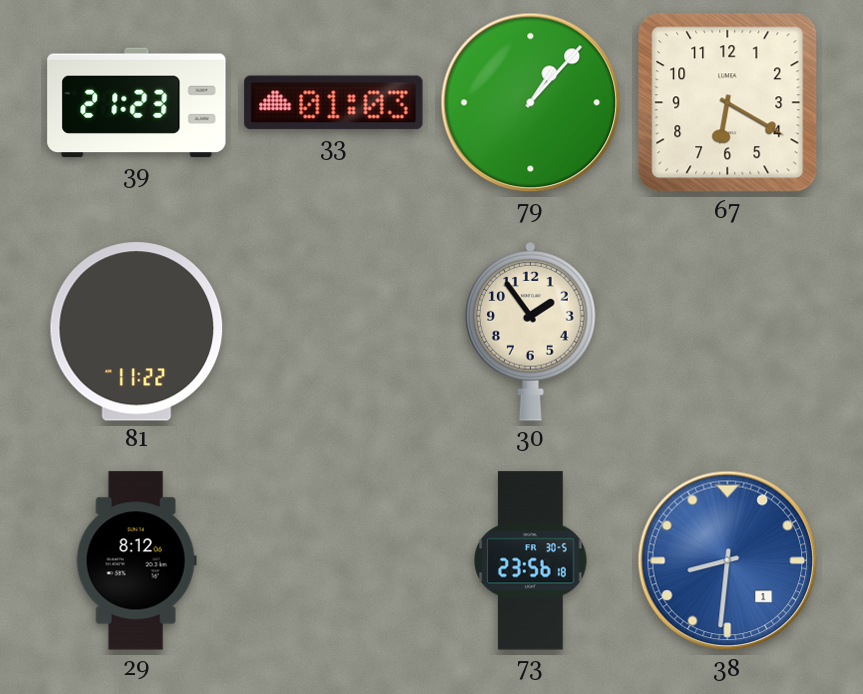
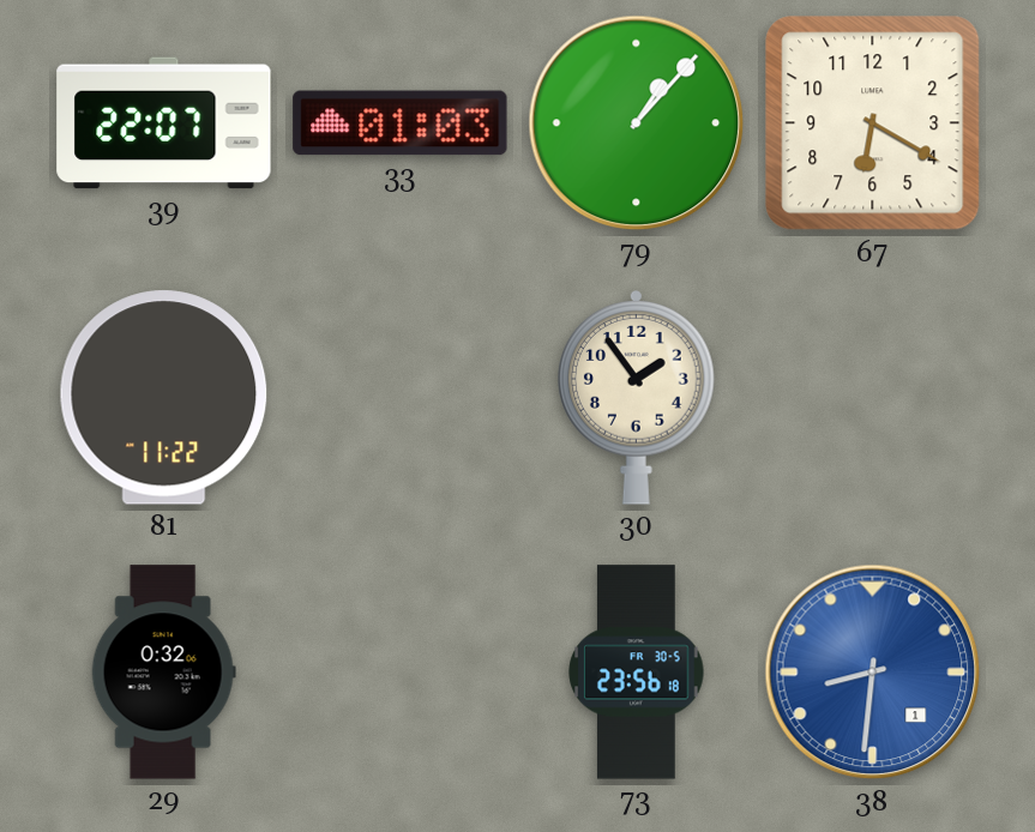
39: 21:23 -> 22:07
29: 8:12 -> 0:32
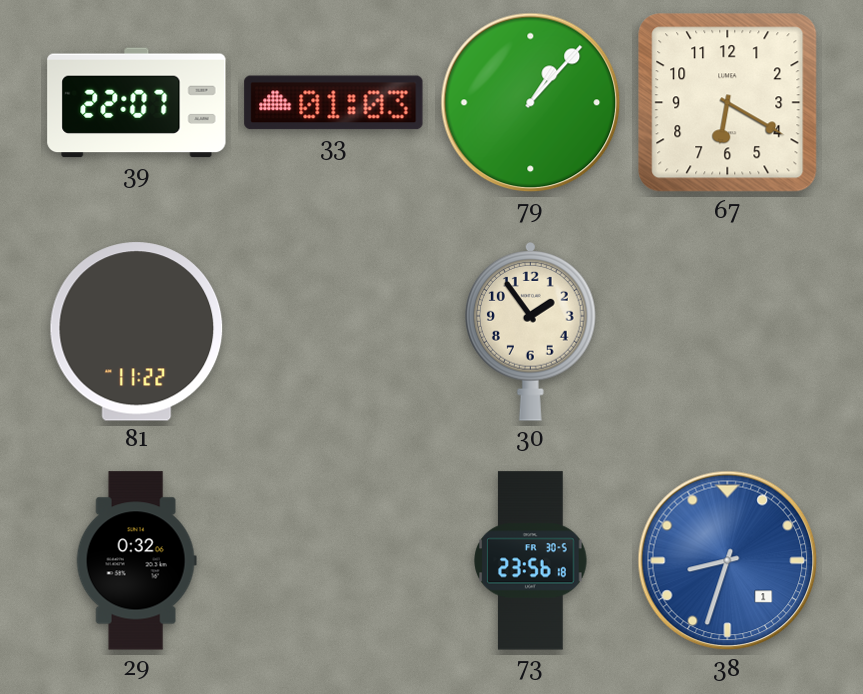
38: 8:31 -> 8:33
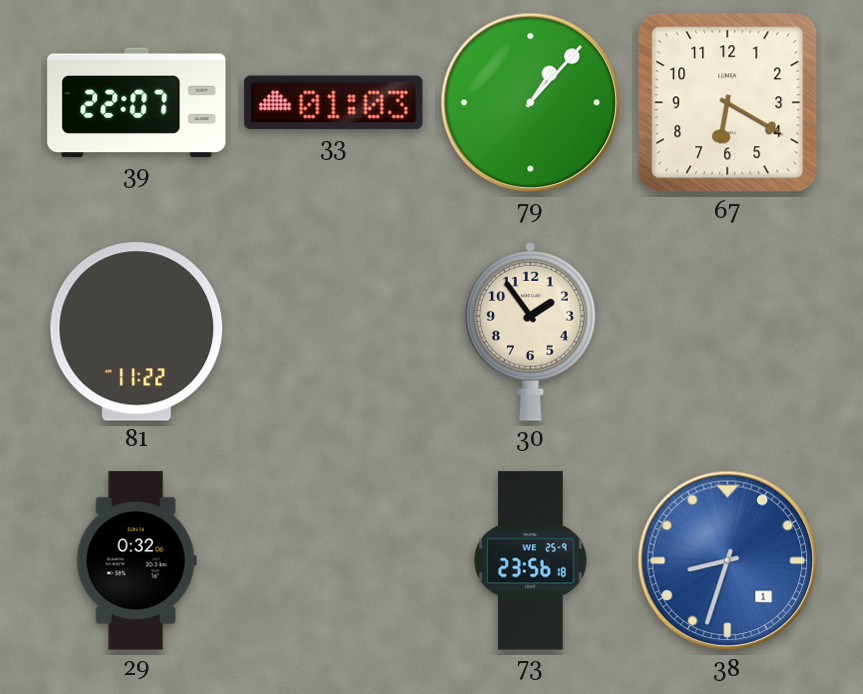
73 date: FR 30-5 -> WE 25-9
